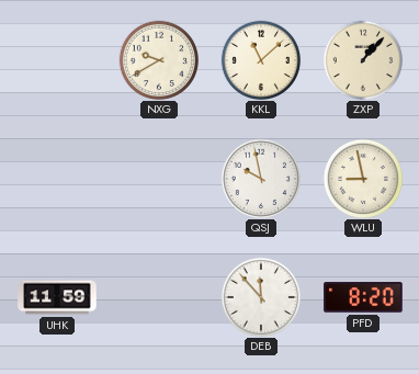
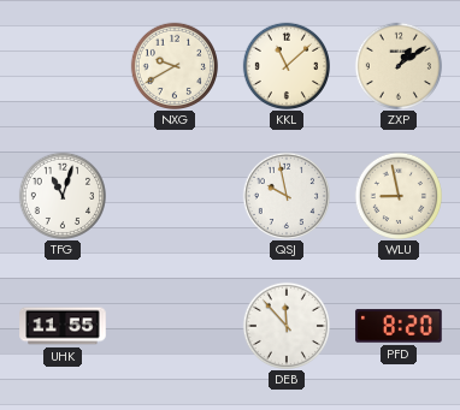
ZXP: 1:07 -> 1:09
TFG: none -> 11:03
UHK: 11:59 -> 11:55
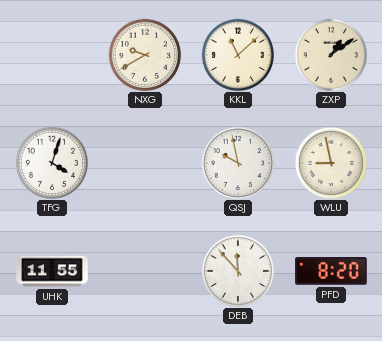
TFG: 11:03 -> 4:03
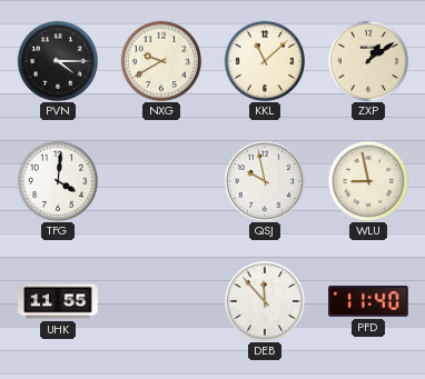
PVN: none -> 4:15
TFG: 4:03 -> 4:01
PFD: 8:20 -> 11:40
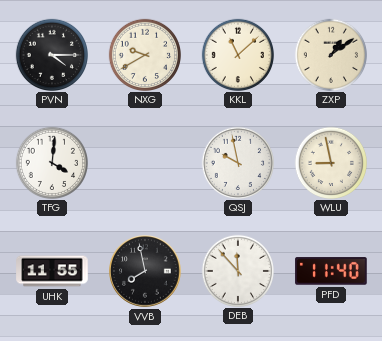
VVB: none -> 7:58
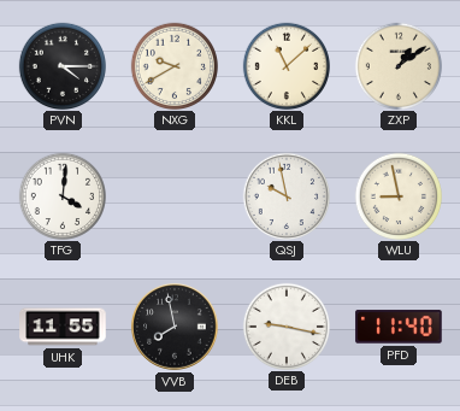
DEB: 11:53 -> 9:17
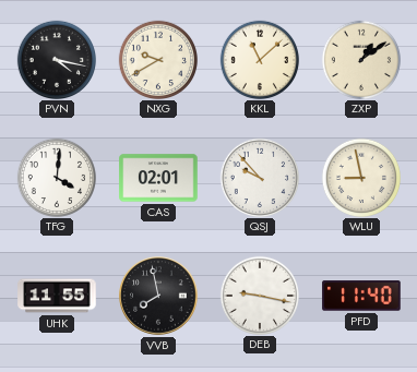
PVN: 4:15 -> 4:17
CAS: none -> 02:01
QSJ: 9:58 -> 9:53
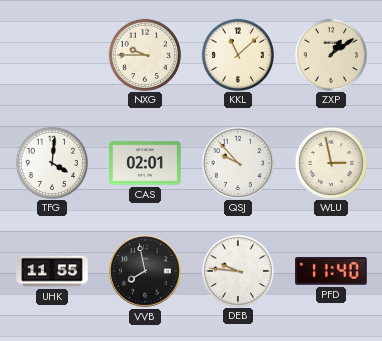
PVN: 4:17 -> none
NXG: 9:40 -> 9:45
WLU: 8:58 -> 2:58
DEB: 9:17 -> 9:46
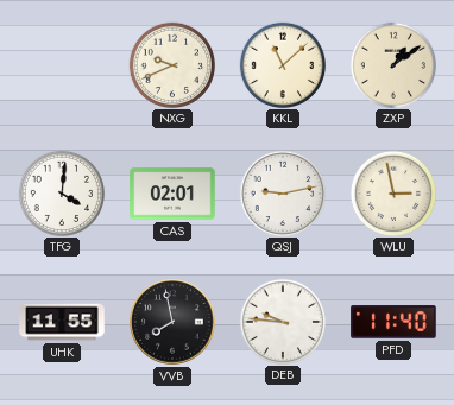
NXG: 9:45 -> 9:41
QSJ: 9:53 -> 9:13
